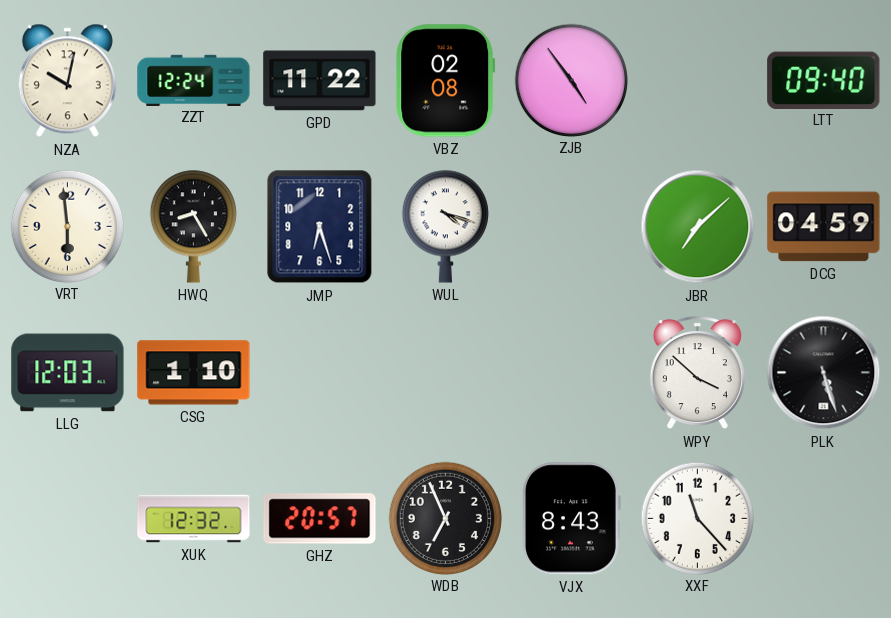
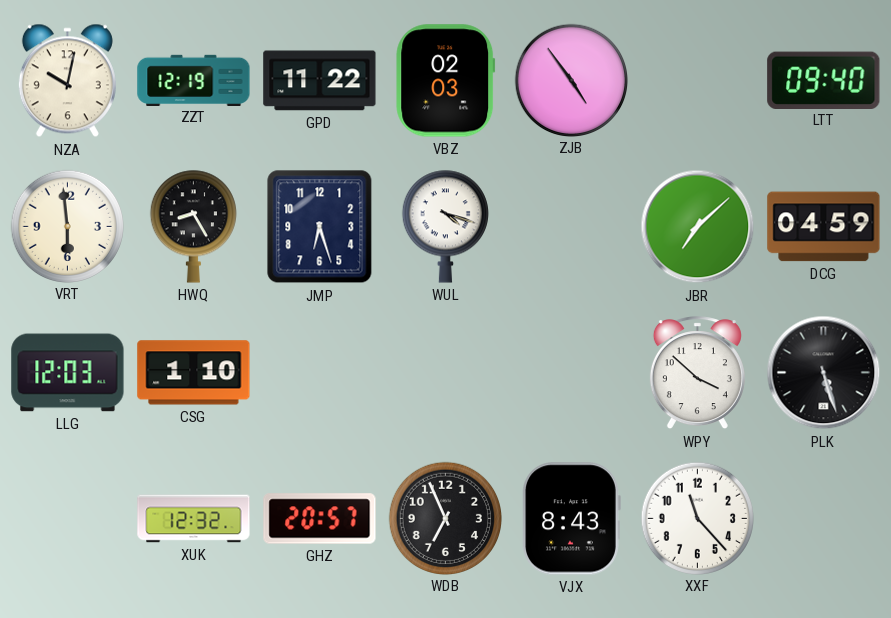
ZZT: 12:24 -> 12:19
VBZ: 02:08 -> 02:03
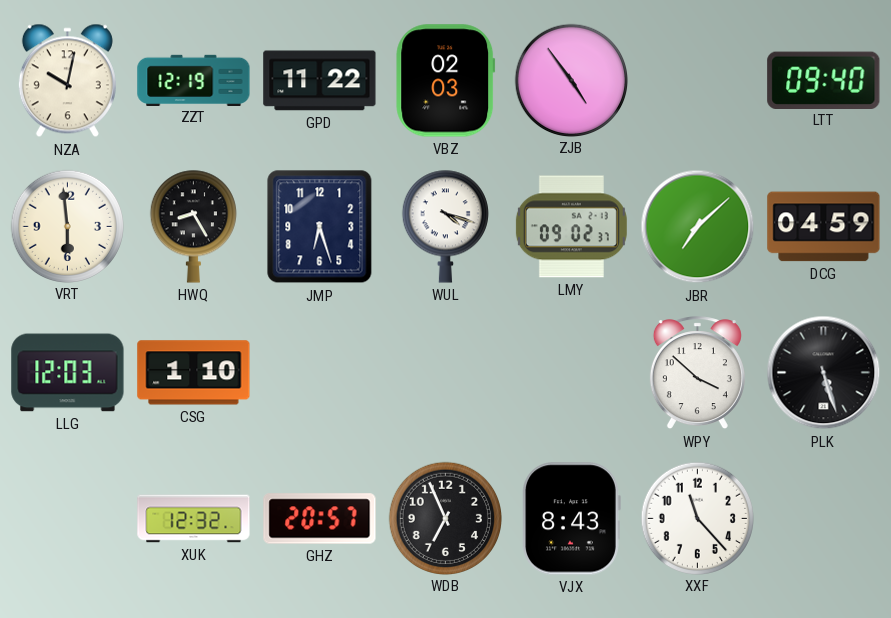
LMY: none -> 09:02
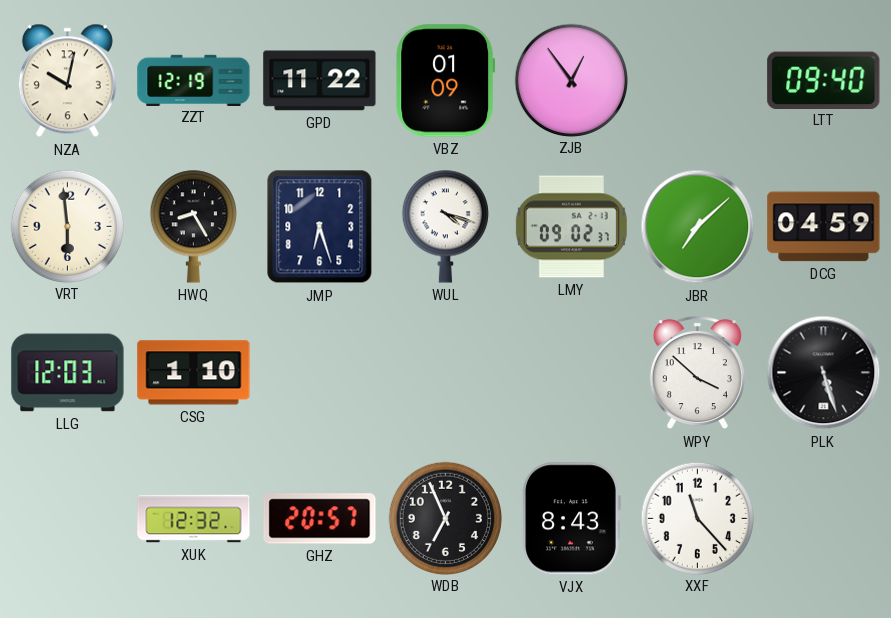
VBZ: 02:03 -> 01:09
ZJB: 4:54 -> 12:54
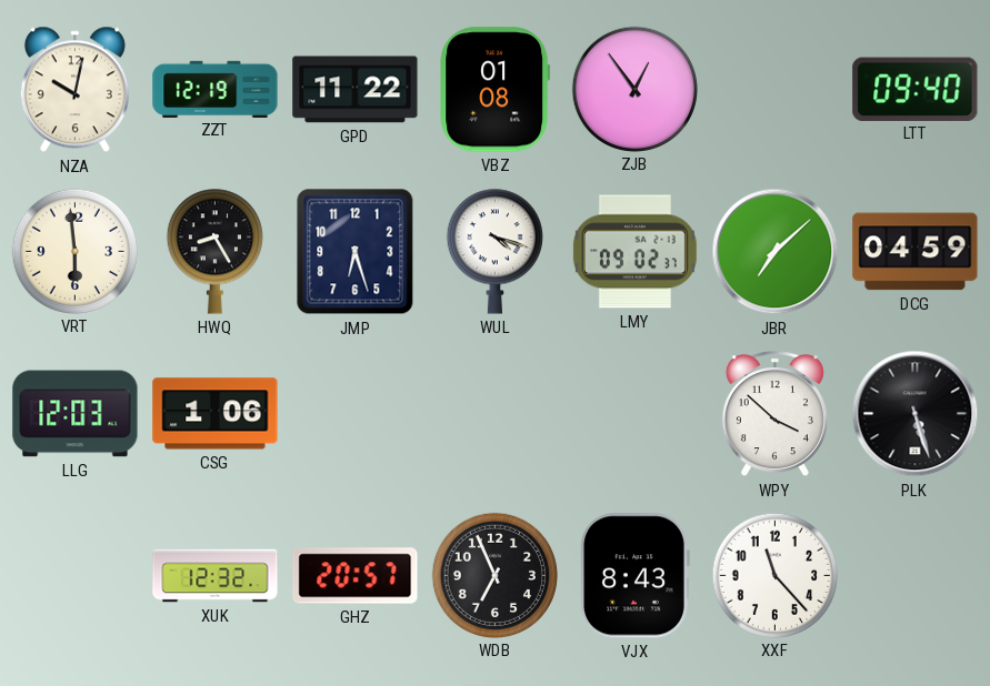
VBZ: 01:09 -> 01:08
CSG: 1:10 -> 1:06
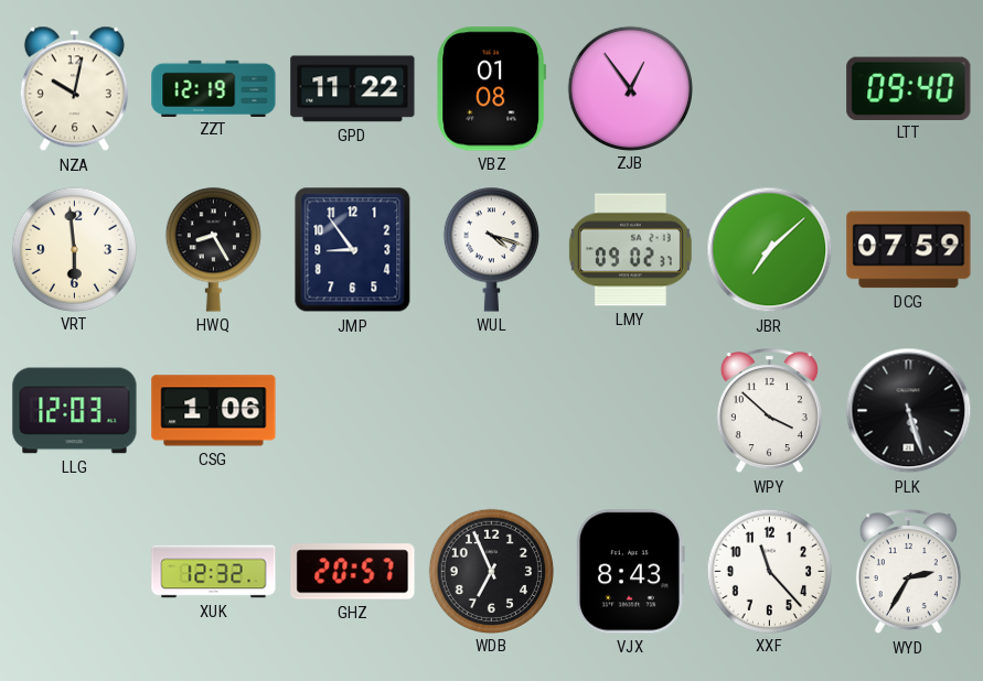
JMP: 6:27 -> 8:54
DCG: 04:59 -> 07:59
WYD: none -> 2:35
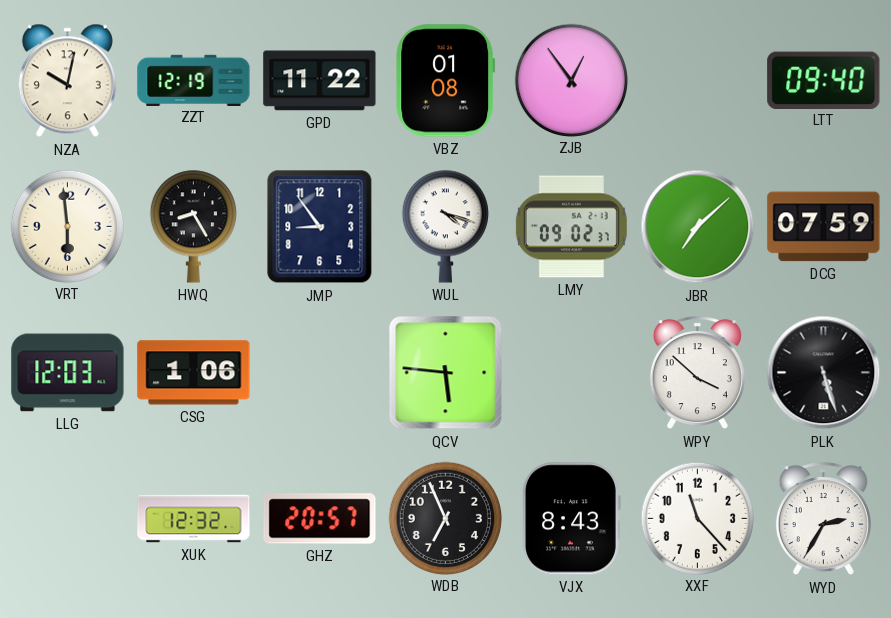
QCV: none -> 5:46
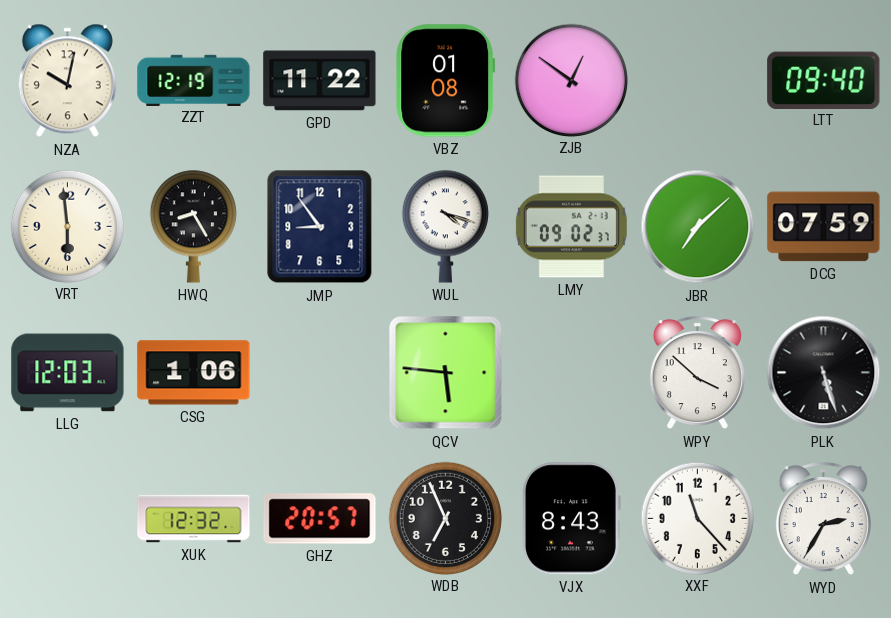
ZJB: 12:54 -> 12:51
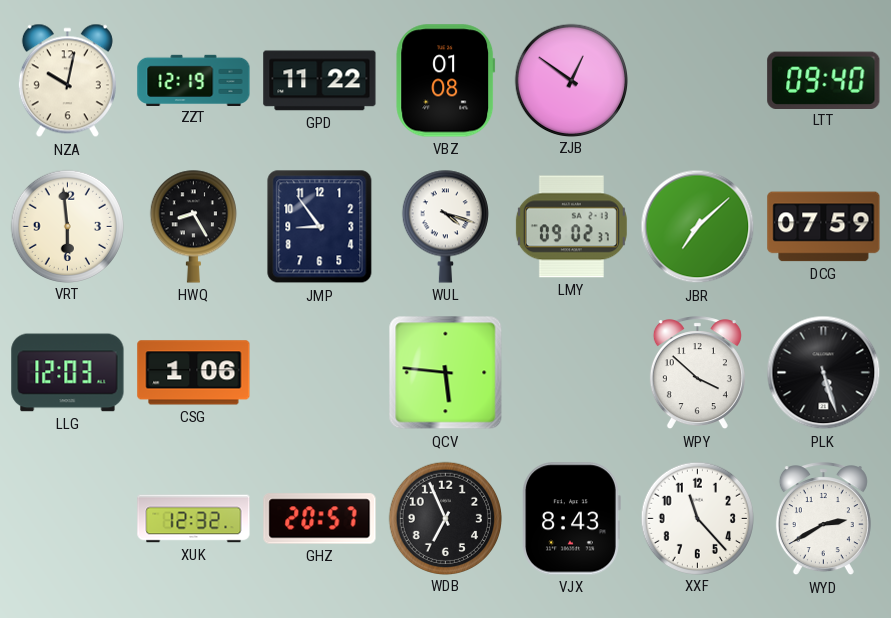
WYD: 2:35 -> 2:40
